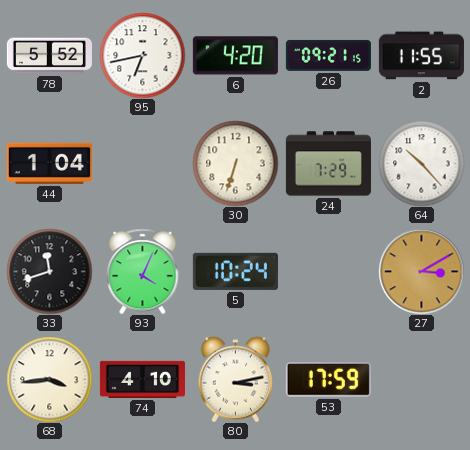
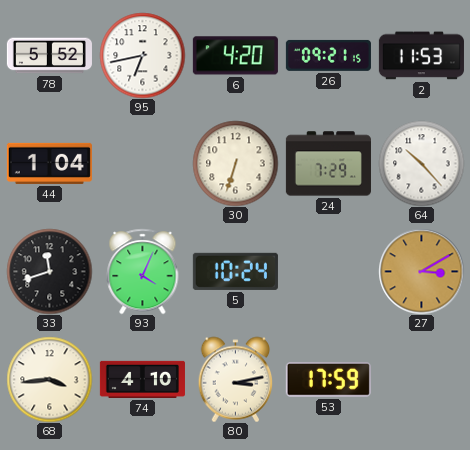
2: 11:55 -> 11:53
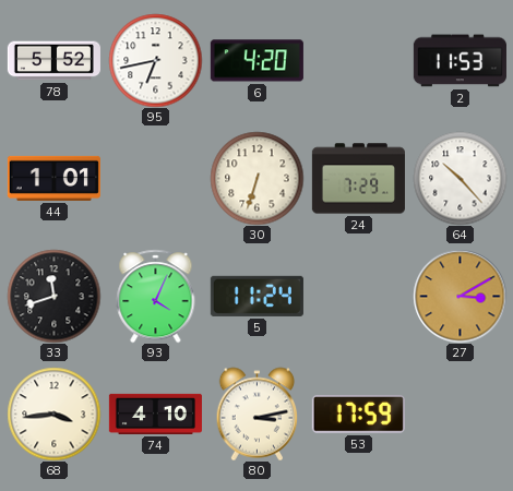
26: 09:21 -> none
44: 1:04 -> 1:01
5: 10:24 -> 11:24
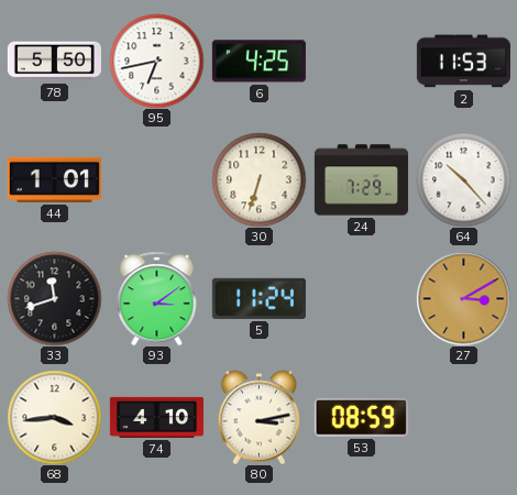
78: 5:52 -> 5:50
6: 4:20 -> 4:25
93: 4:04 -> 3:09
53: 17:59 -> 08:59
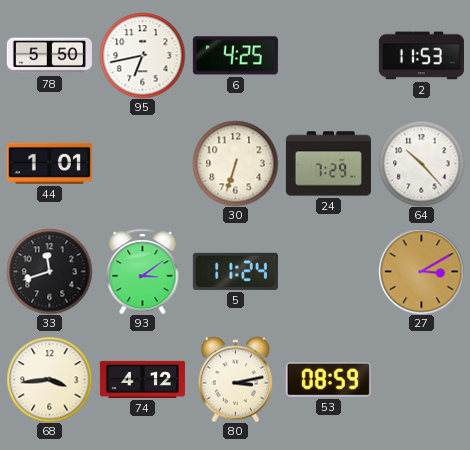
74: 4:10 -> 4:12
